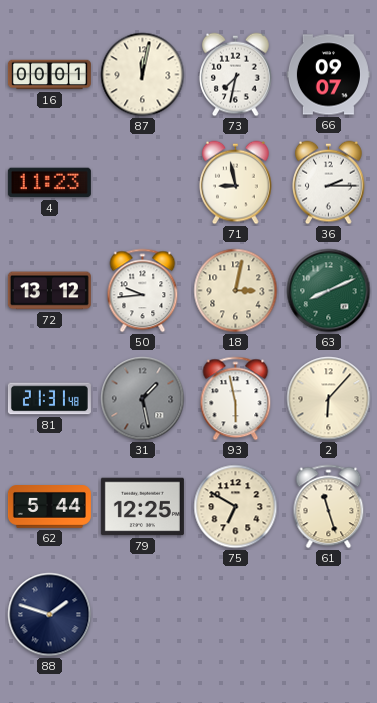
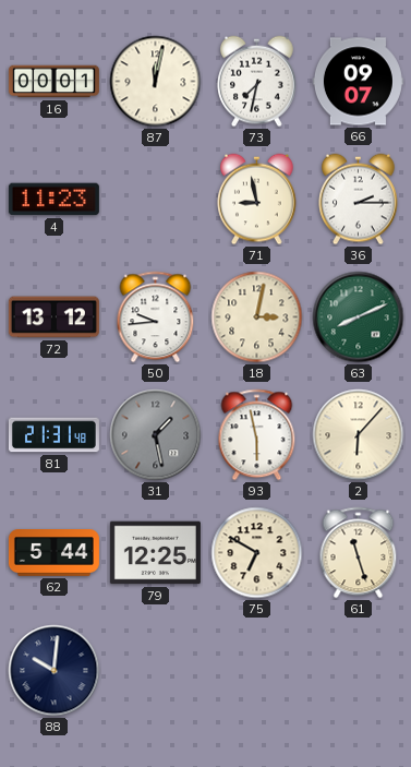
88: 1:48 -> 10:01
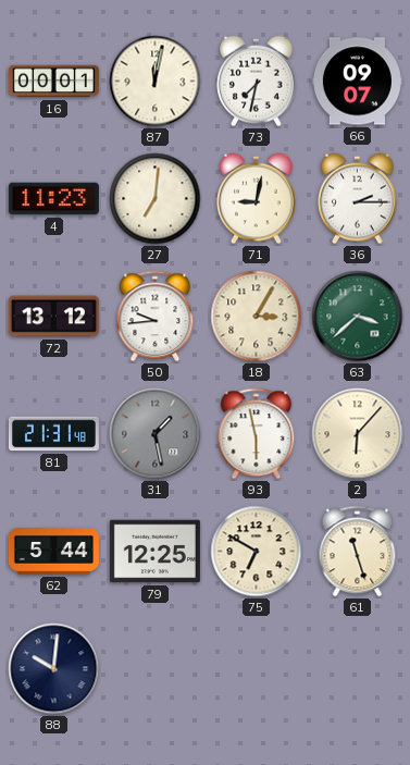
27: none -> 7:01
71: 8:58 -> 9:02
18: 3:02 -> 3:05
63: 8:11 -> 3:38
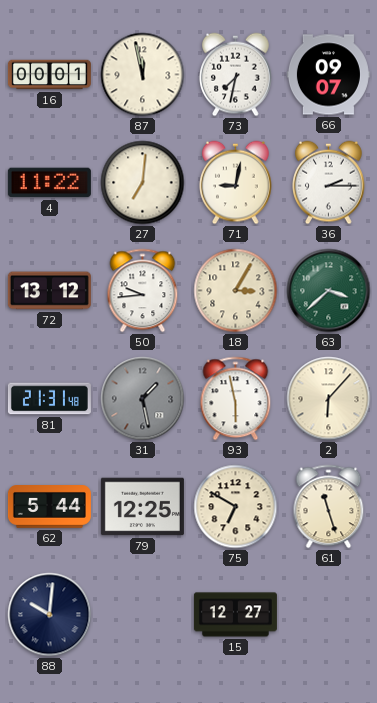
87: 12:02 -> 11:58
4: 11:23 -> 11:22
15: none -> 12:27
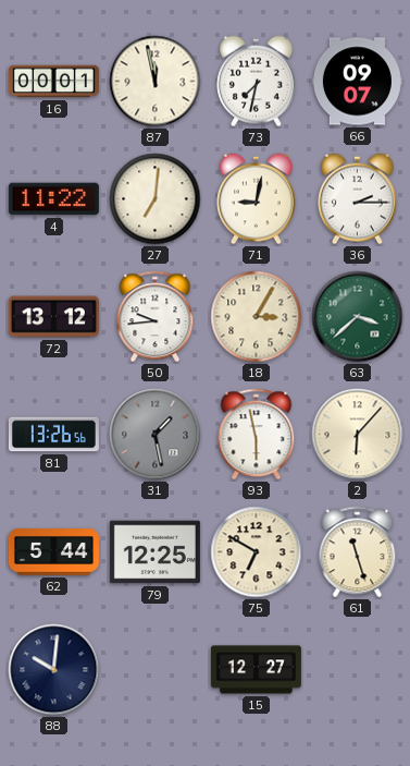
81: 21:31 -> 13:26
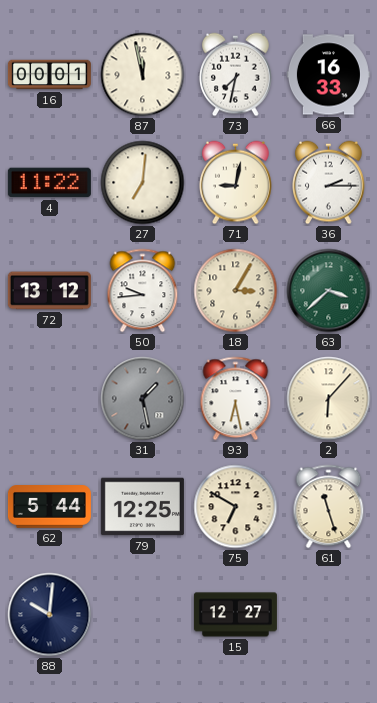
66: 09:07 -> 16:33
81: 13:26 -> none
93: 5:58 -> 6:28
